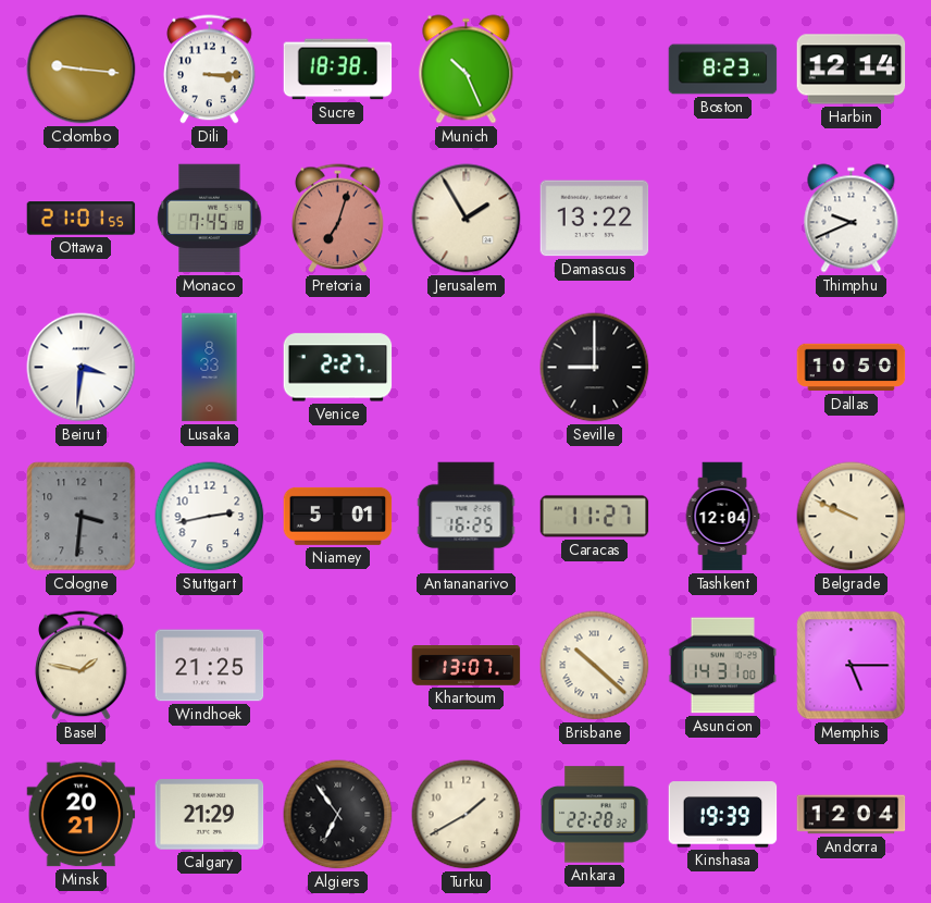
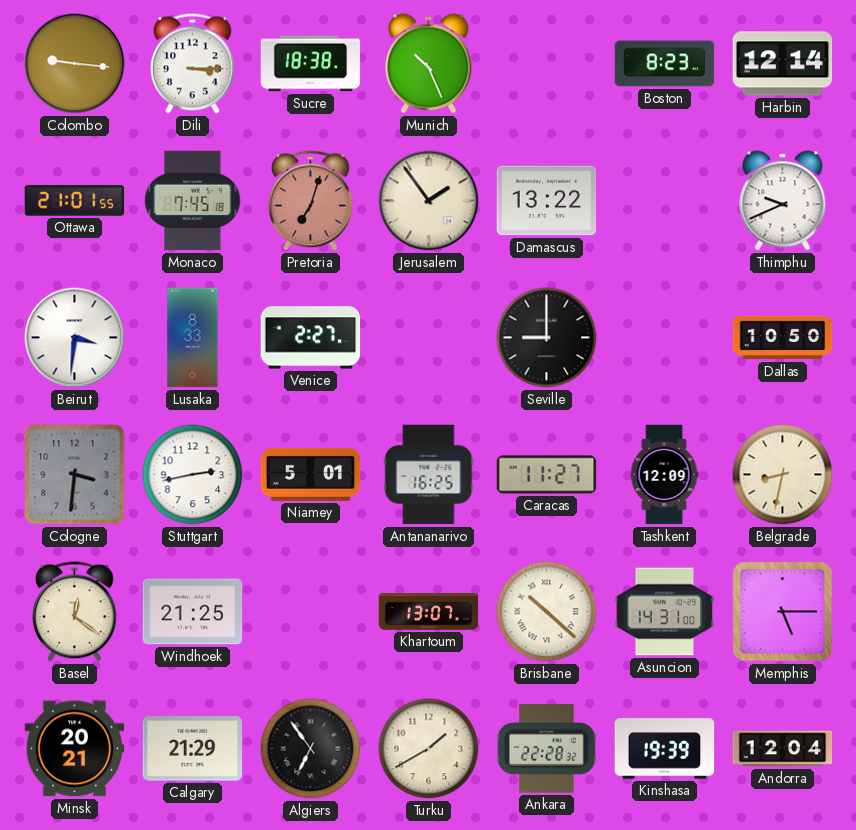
Jerusalem: 1:55 -> 1:54
Tashkent: 12:04 -> 12:09
Belgrade: 9:49 -> 8:32
Basel: 1:47 -> 12:21
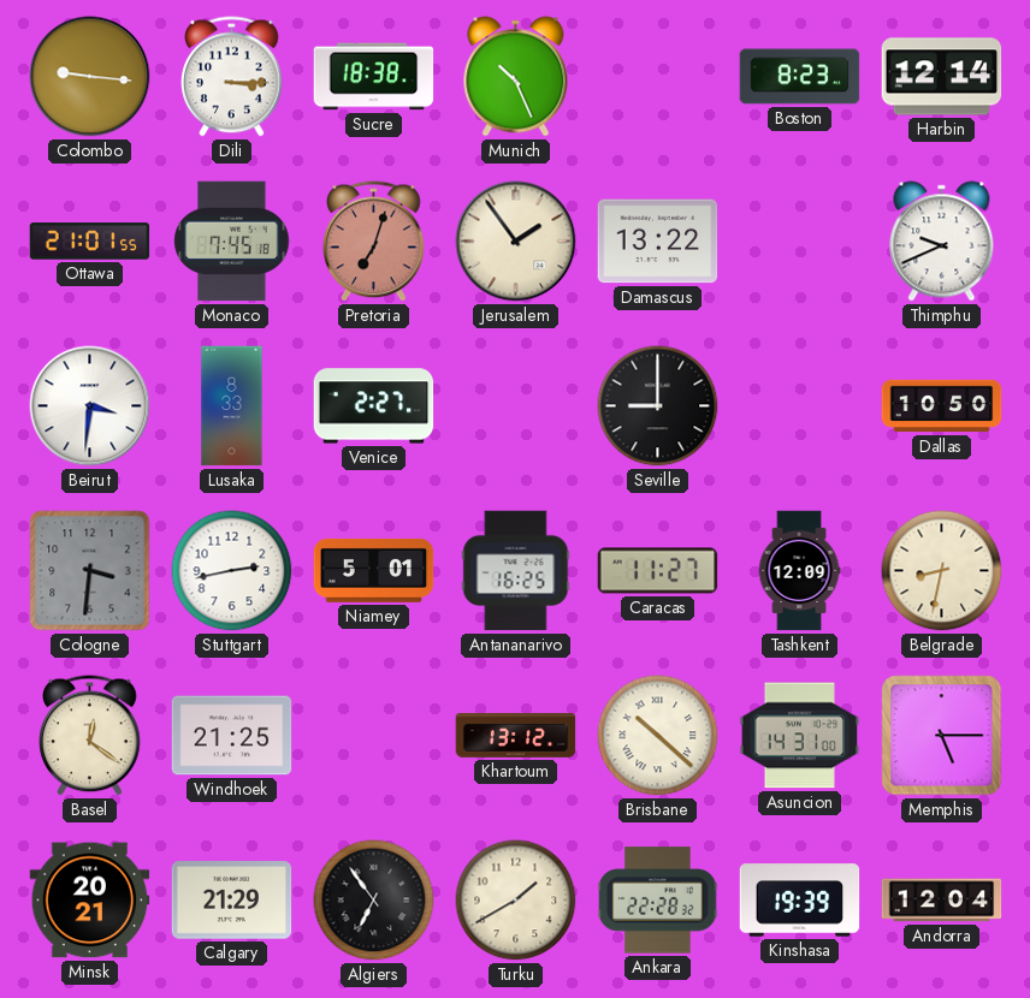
Khartoum: 13:07 -> 13:12
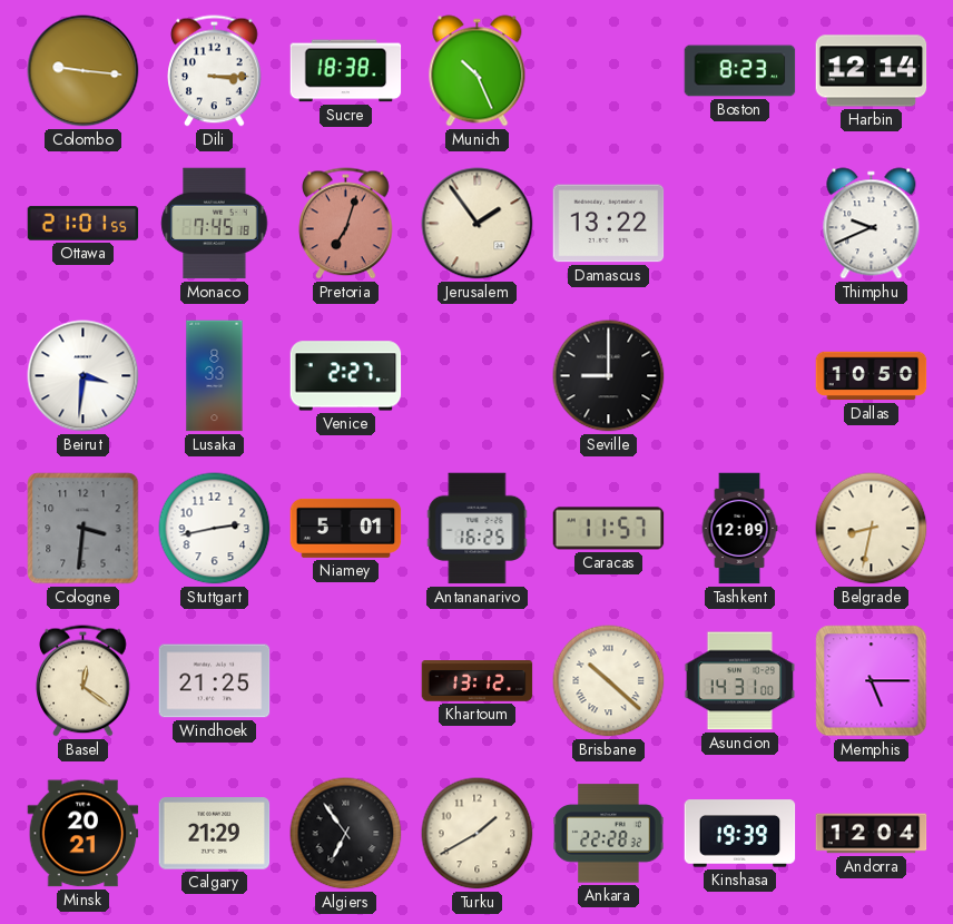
Caracas: 11:27 -> 11:57
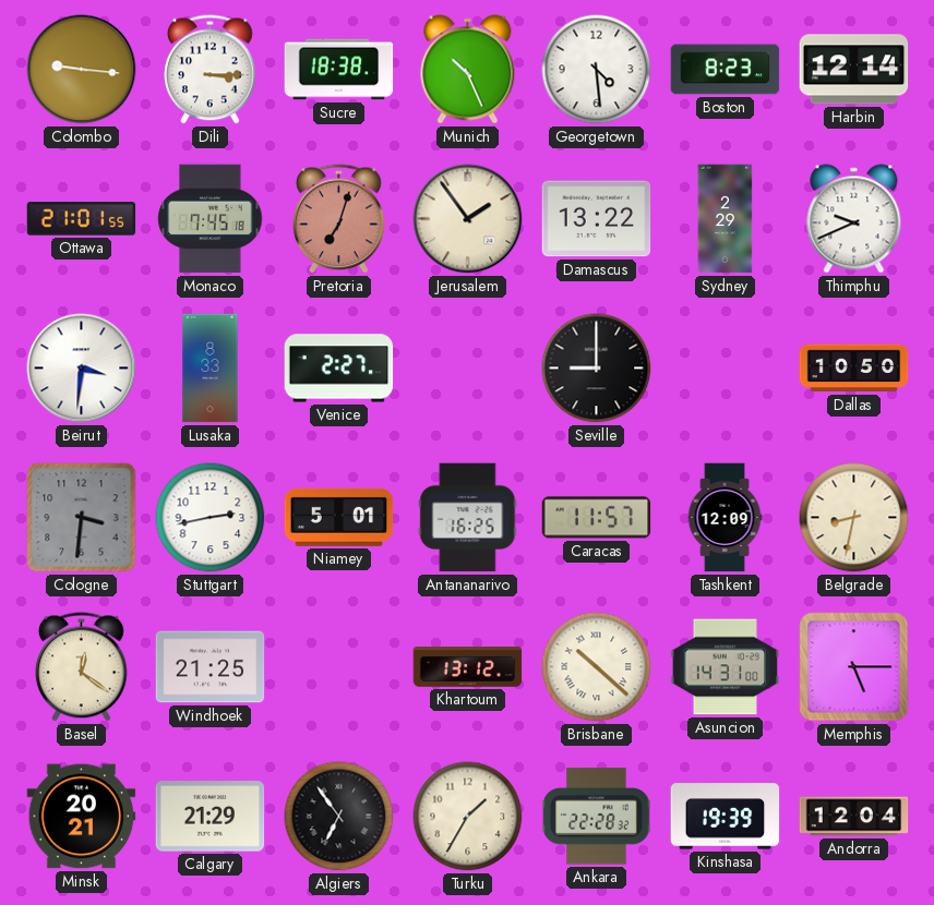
Georgetown: none -> 4:29
Sydney: none -> 2:29
Turku: 1:40 -> 1:35
